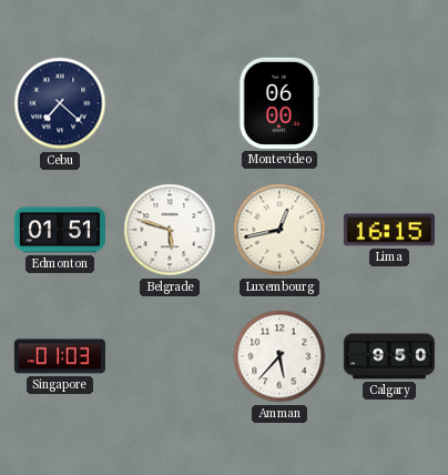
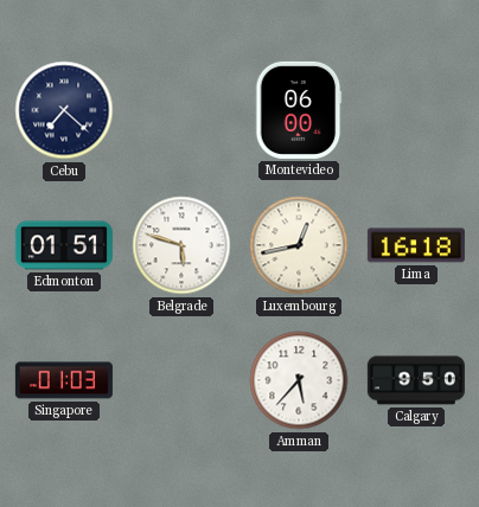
Lima: 16:15 -> 16:18
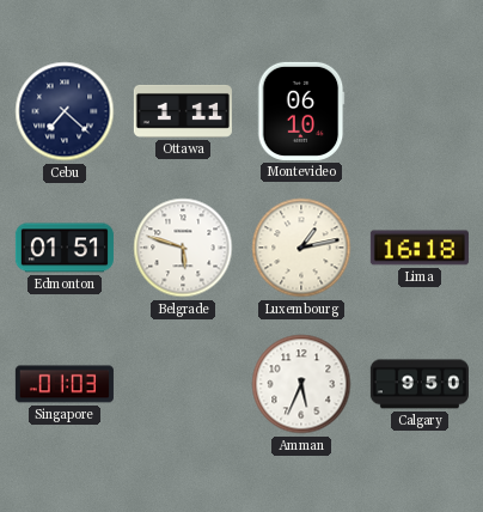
Ottawa: none -> 1:11
Montevideo: 06:00 -> 06:10
Luxembourg: 12:43 -> 1:13
Amman: 5:37 -> 5:34
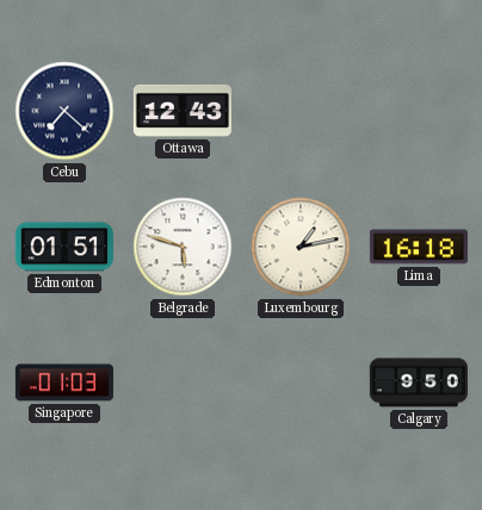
Ottawa: 1:11 -> 12:43
Montevideo: 06:10 -> none
Amman: 5:34 -> none
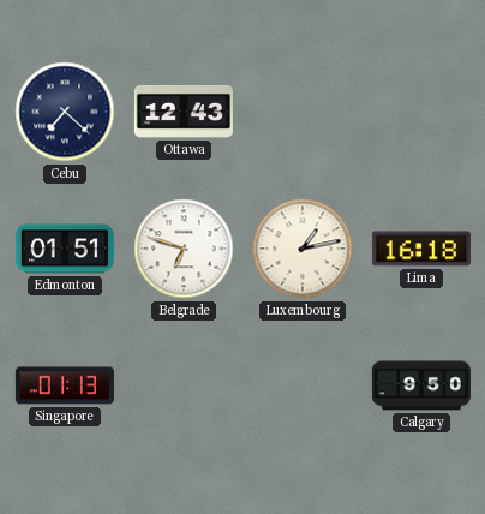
Belgrade: 5:48 -> 6:48
Singapore: 01:03 -> 01:13
